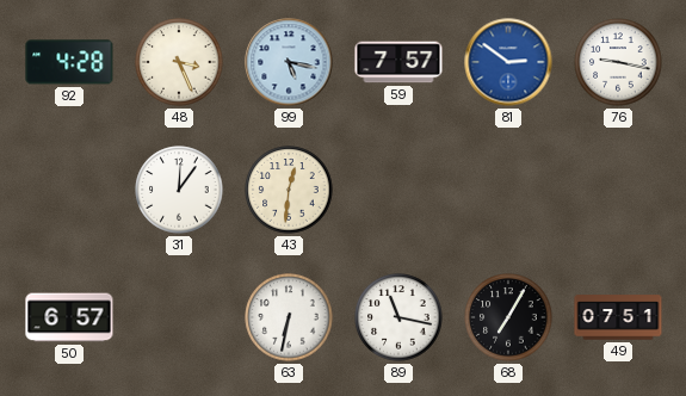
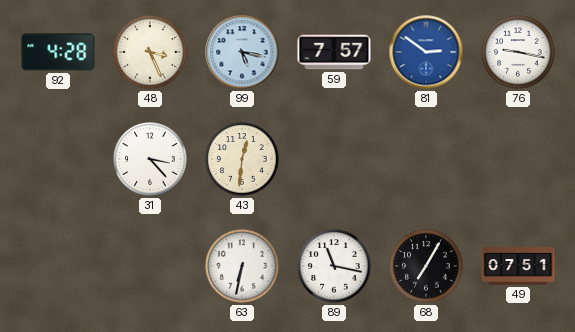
31: 12:06 -> 3:23
50: 6:57 -> none
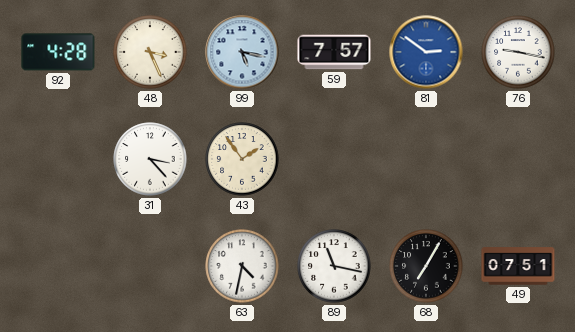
43: 12:31 -> 1:54
63: 6:32 -> 4:32
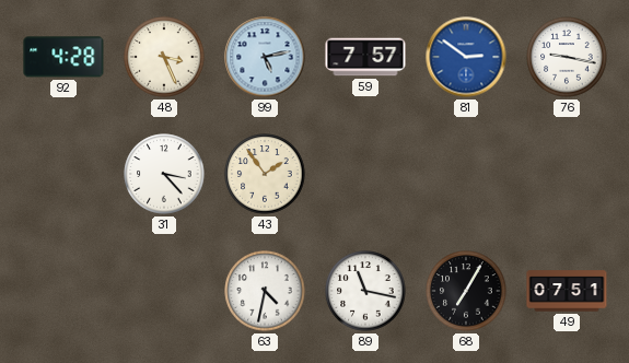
99: 5:17 -> 5:13
